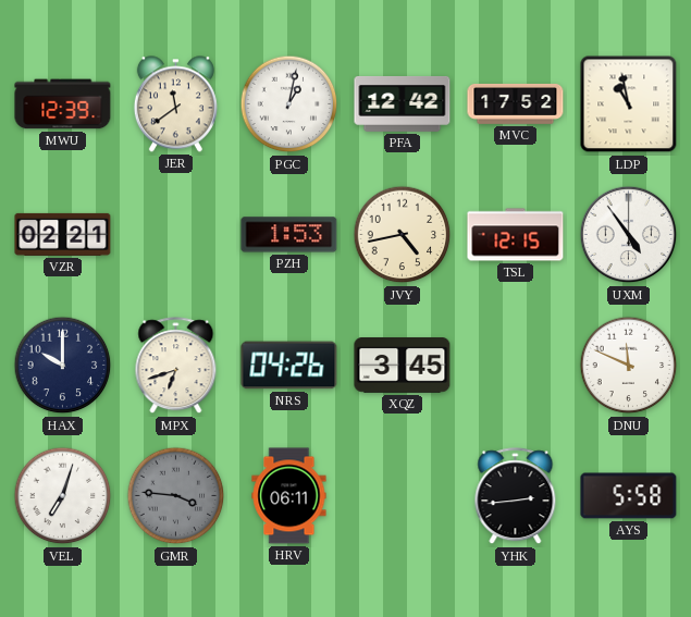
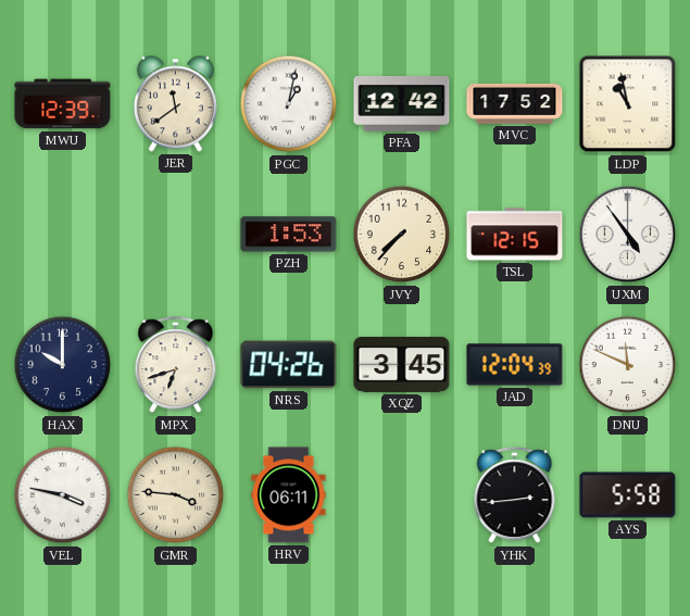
VZR: 02:21 -> none
JVY: 4:43 -> 7:37
JAD: none -> 12:04
VEL: 7:03 -> 3:47
GMR dial: grey -> cream
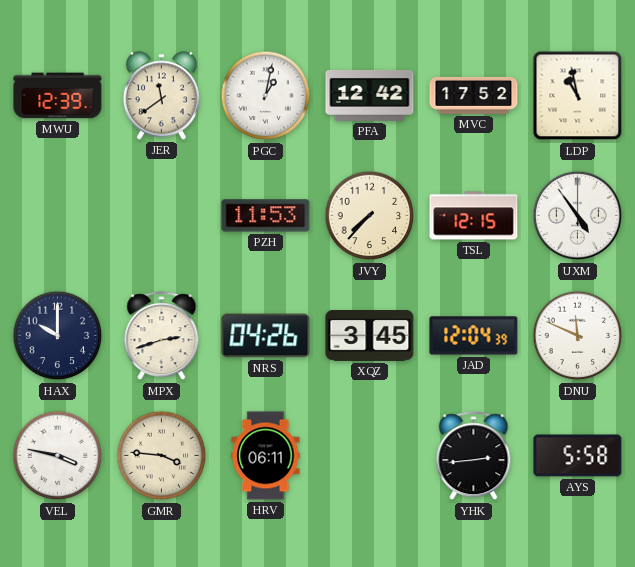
PZH: 1:53 -> 11:53
MPX: 6:42 -> 2:42
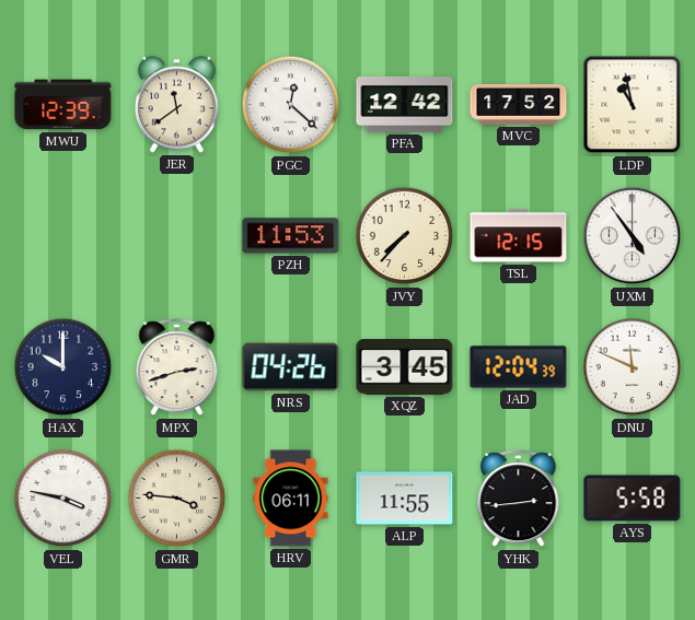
PGC: 1:02 -> 12:22
ALP: none -> 11:55
